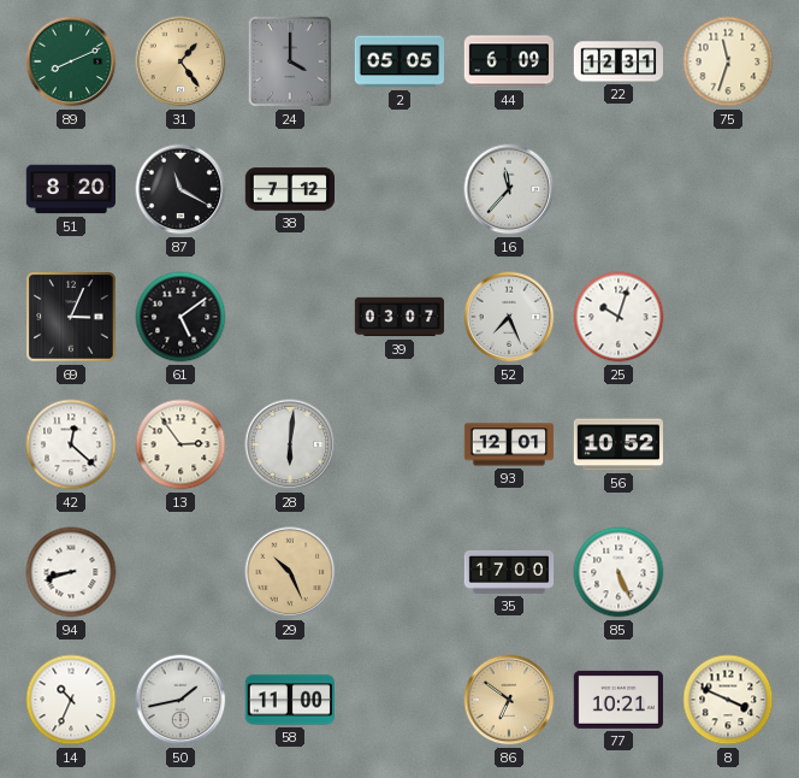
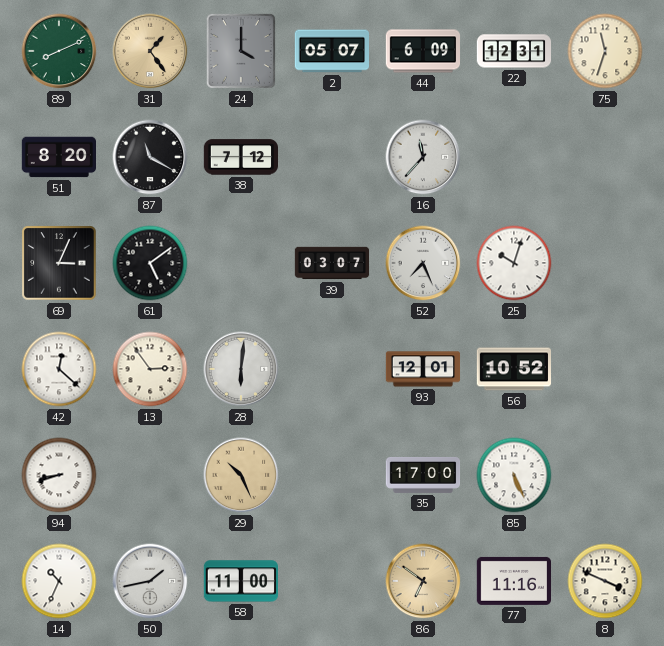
2: 05:05 -> 05:07
77: 10:21 -> 11:16
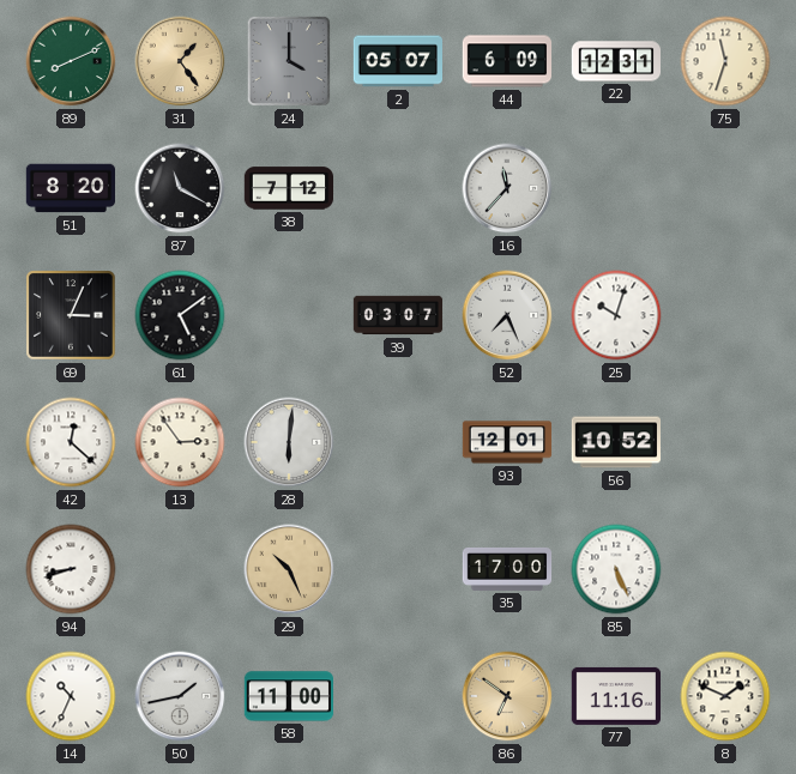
8: 3:49 -> 1:49
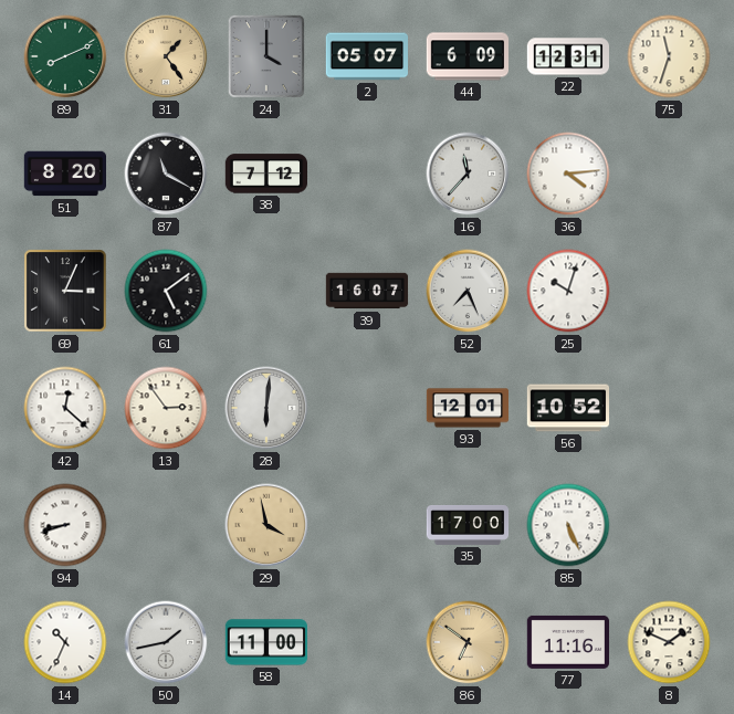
36: none -> 4:14
39: 03:07 -> 16:07
29: 10:26 -> 3:58
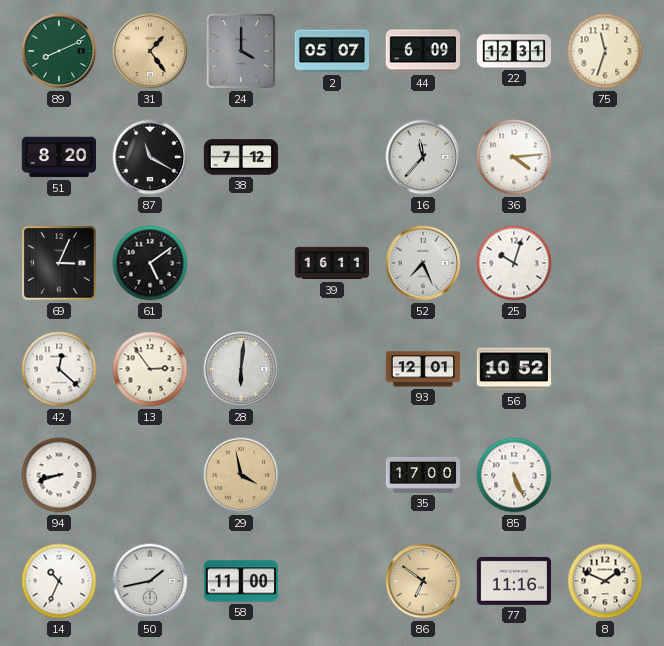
39: 16:07 -> 16:11
